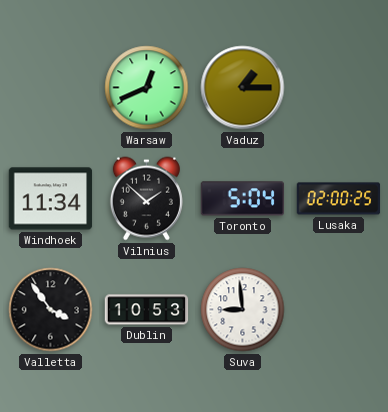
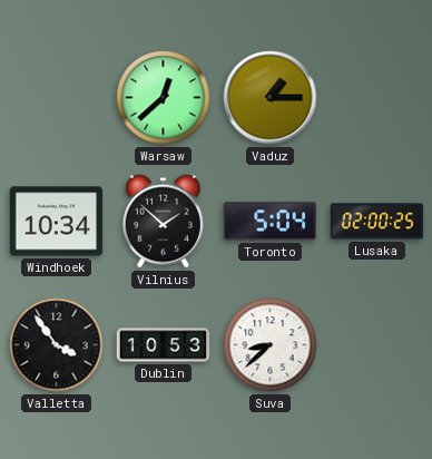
Warsaw: 12:41 -> 12:38
Windhoek: 11:34 -> 10:34
Suva: 8:59 -> 8:38
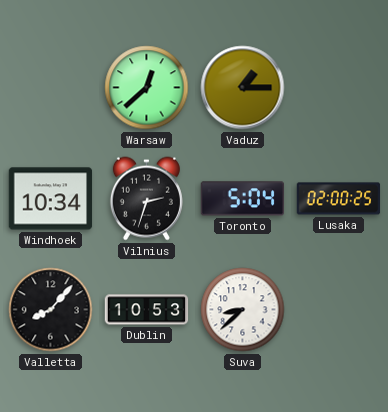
Vilnius: 1:52 -> 2:33
Valletta: 3:54 -> 8:07
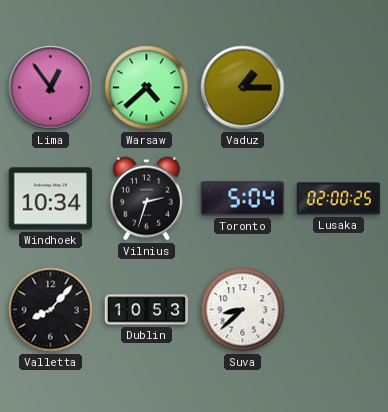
Lima: none -> 12:54
Warsaw: 12:38 -> 4:38
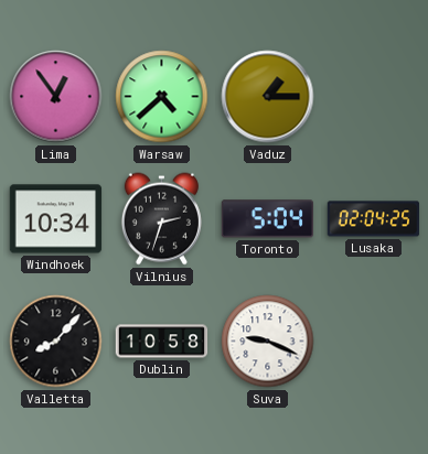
Lusaka: 02:00 -> 02:04
Dublin: 10:53 -> 10:58
Suva: 8:38 -> 9:19
